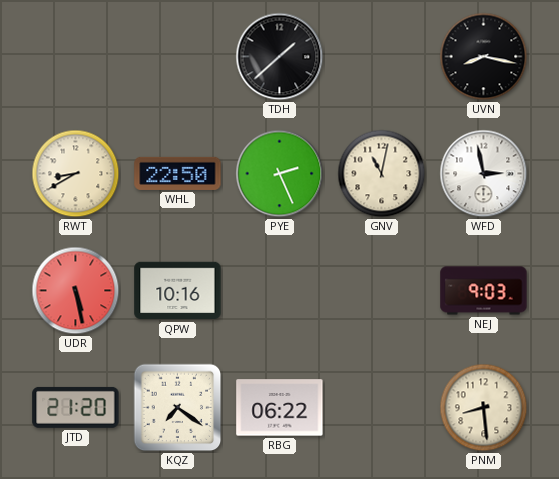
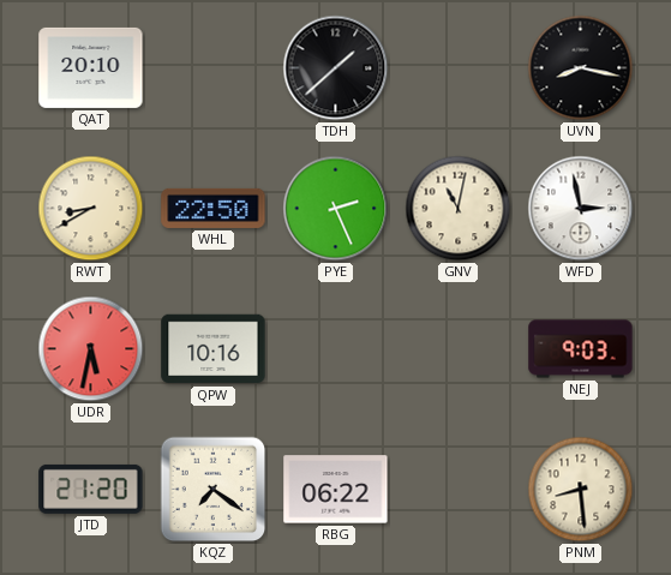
QAT: none -> 20:10
UDR: 5:28 -> 5:32
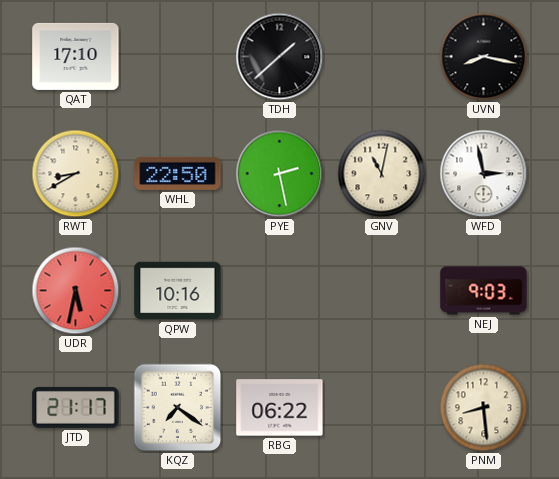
QAT: 20:10 -> 17:10
PYE: 2:26 -> 2:28
JTD: 21:20 -> 21:17
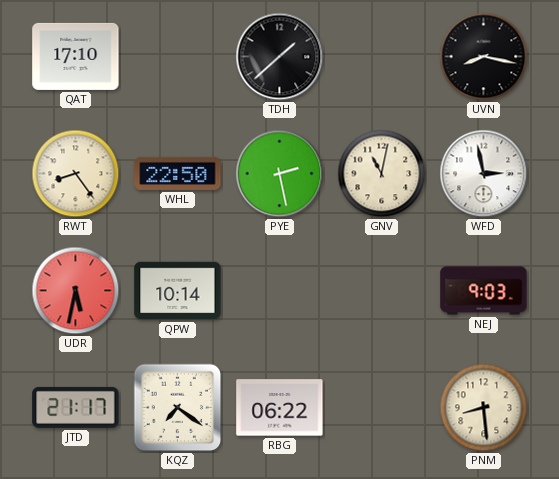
RWT: 8:40 -> 8:24
QPW: 10:16 -> 10:14
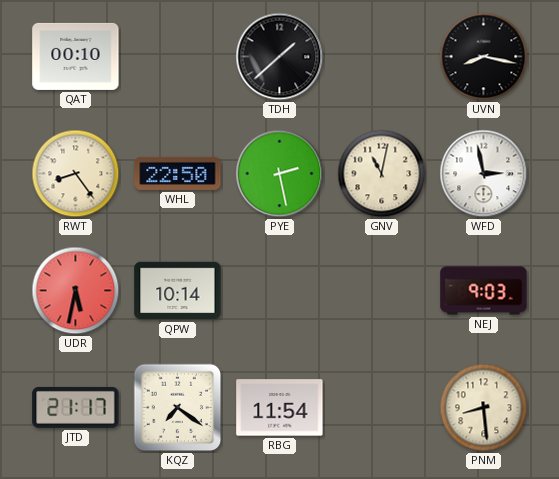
QAT: 17:10 -> 00:10
RBG: 06:22 -> 11:54
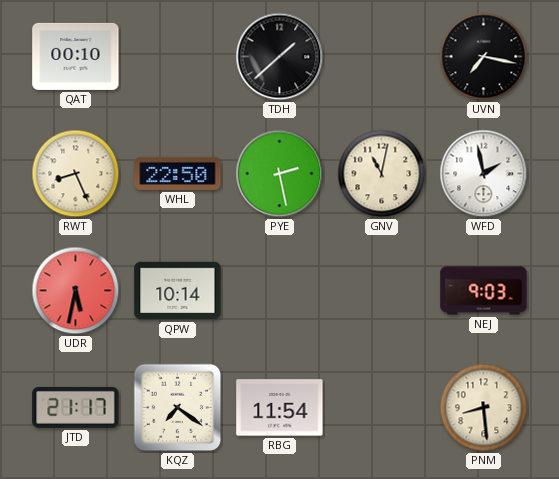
UVN: 8:17 -> 7:17
RWT: 8:24 -> 8:26
WFD: 2:58 -> 1:58
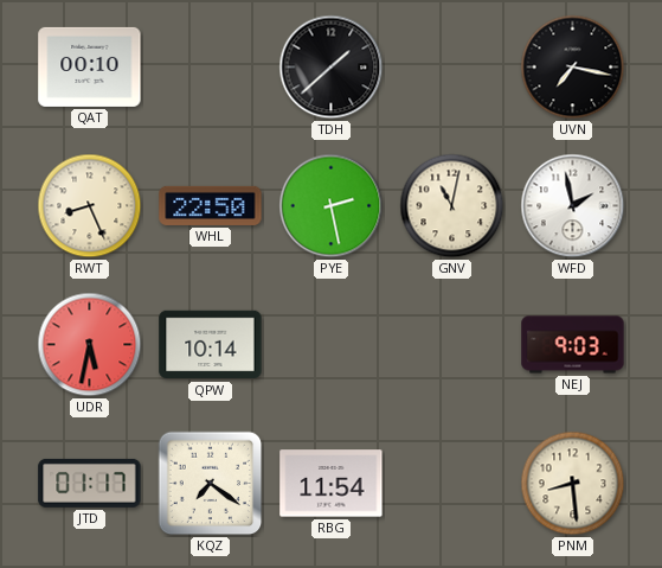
JTD: 21:17 -> 01:17
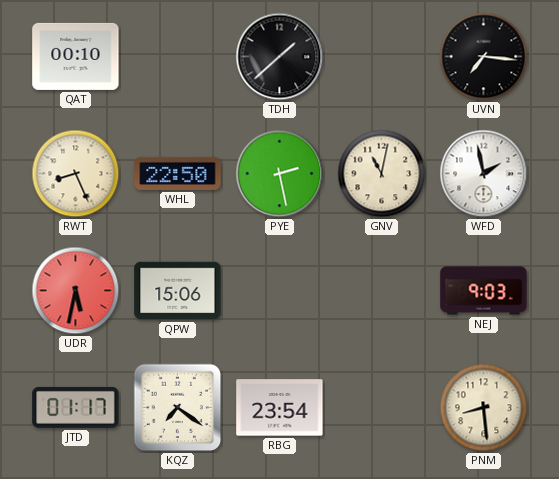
UVN: 7:17 -> 7:16
QPW: 10:14 -> 15:06
RBG: 11:54 -> 23:54
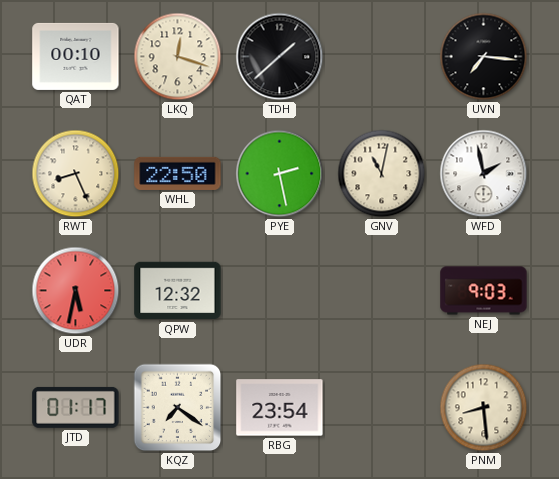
LKQ: none -> 12:18
QPW: 15:06 -> 12:32
